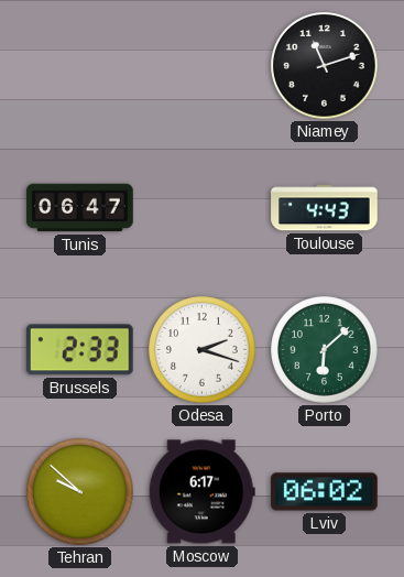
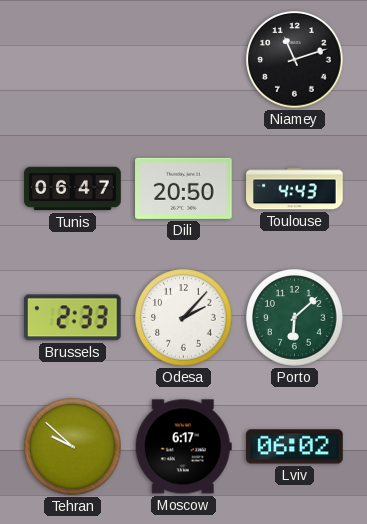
Dili: none -> 20:50
Odesa: 2:18 -> 2:07
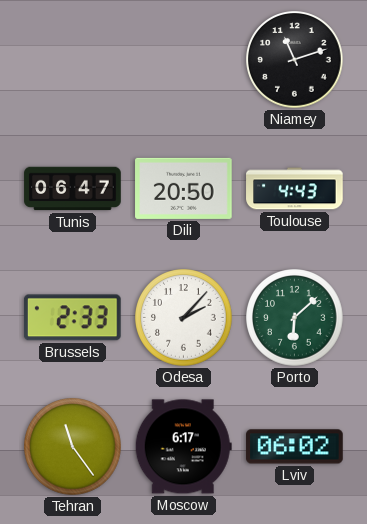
Tehran: 9:52 -> 11:24
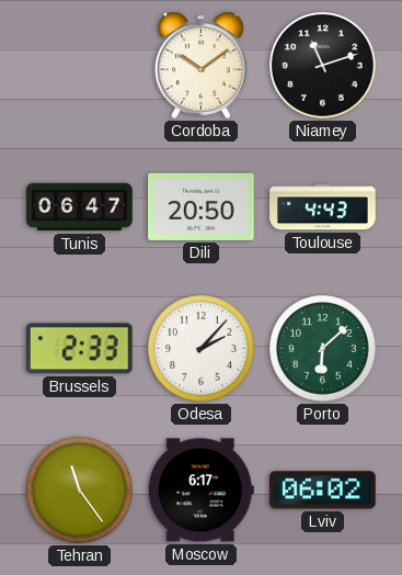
Cordoba: none -> 10:09
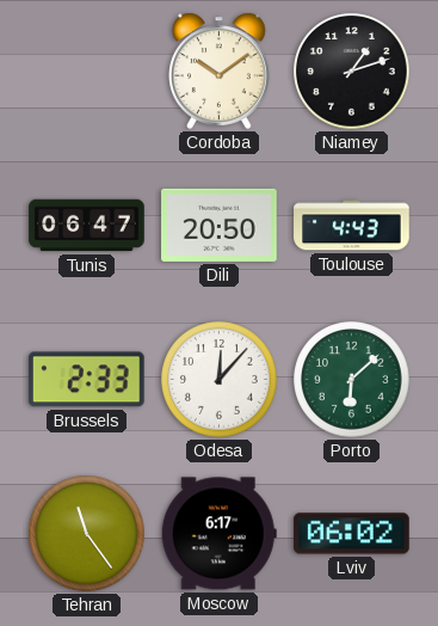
Niamey: 11:12 -> 1:12
Odesa: 2:07 -> 12:07
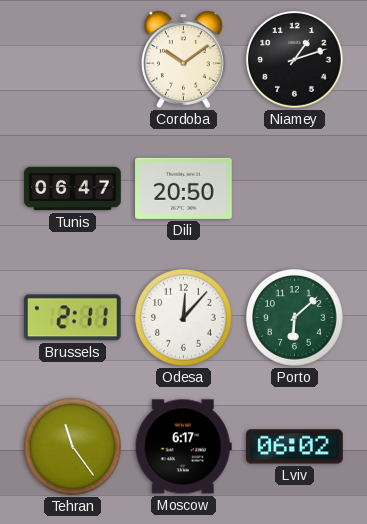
Toulouse: 4:43 -> none
Brussels: 2:33 -> 2:11
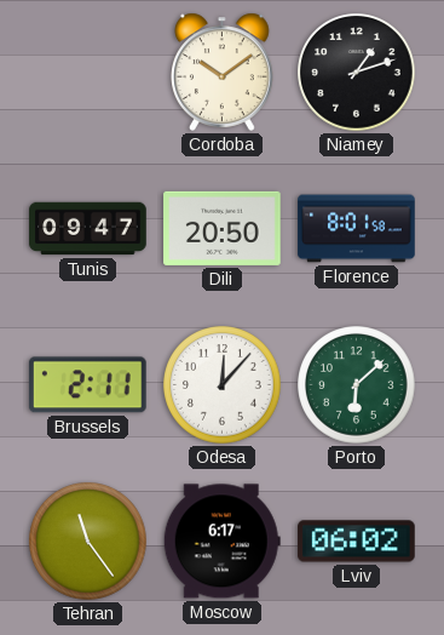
Tunis: 06:47 -> 09:47
Florence: none -> 8:01
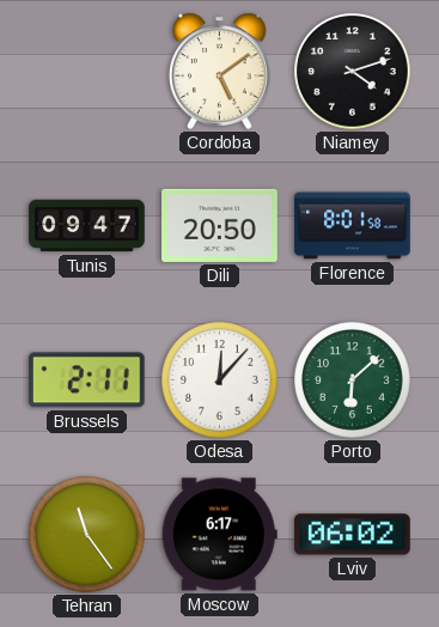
Cordoba: 10:09 -> 5:09
Niamey: 1:12 -> 4:12
